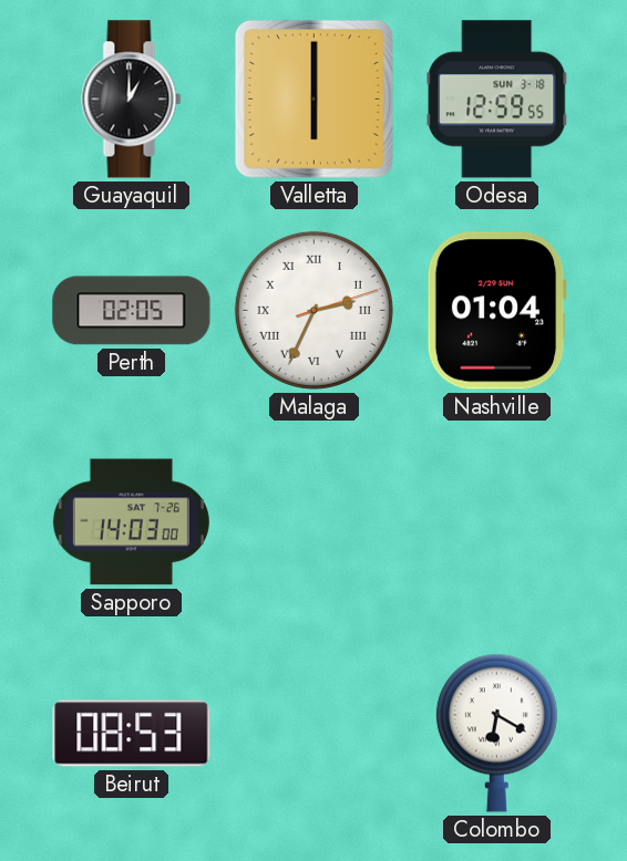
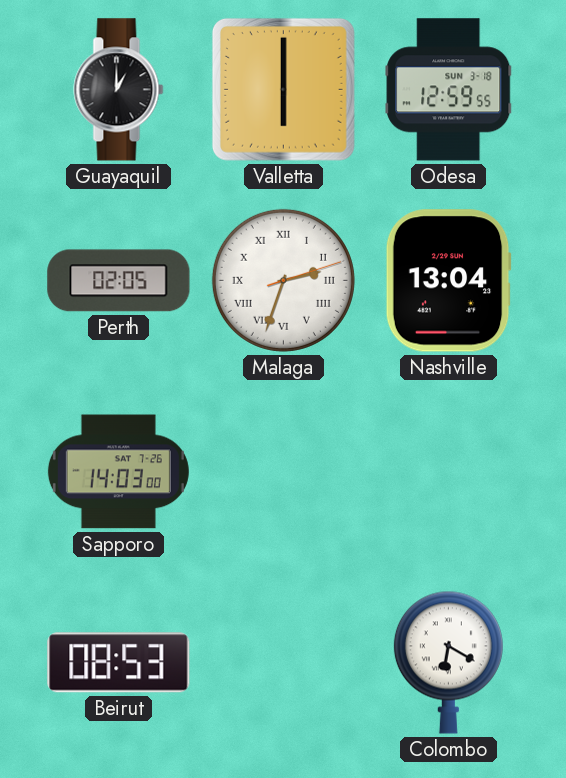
Malaga: 2:34 -> 2:33
Nashville: 01:04 -> 13:04
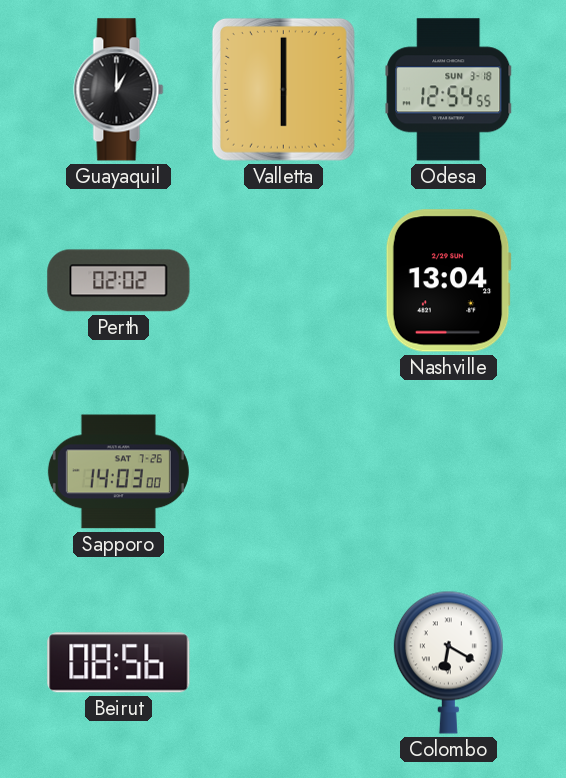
Odesa: 12:59 -> 12:54
Perth: 02:05 -> 02:02
Malaga: 2:33 -> none
Beirut: 08:53 -> 08:56
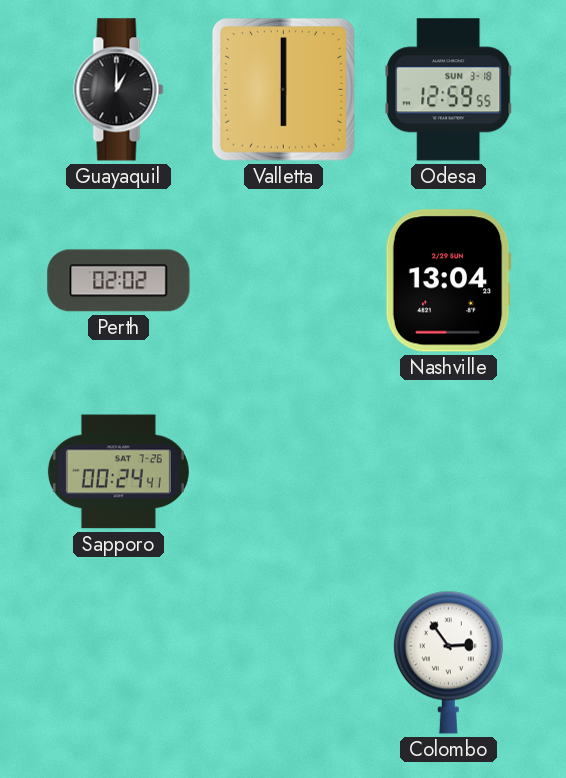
Odesa: 12:54 -> 12:59
Sapporo: 14:03 -> 00:24
Beirut: 08:56 -> none
Colombo: 6:20 -> 2:54
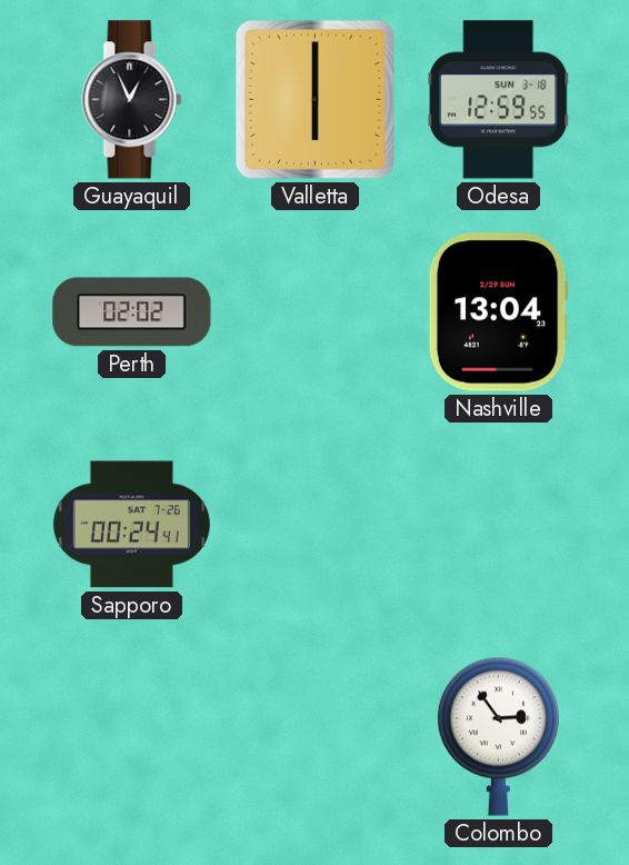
Guayaquil: 1:00 -> 12:56
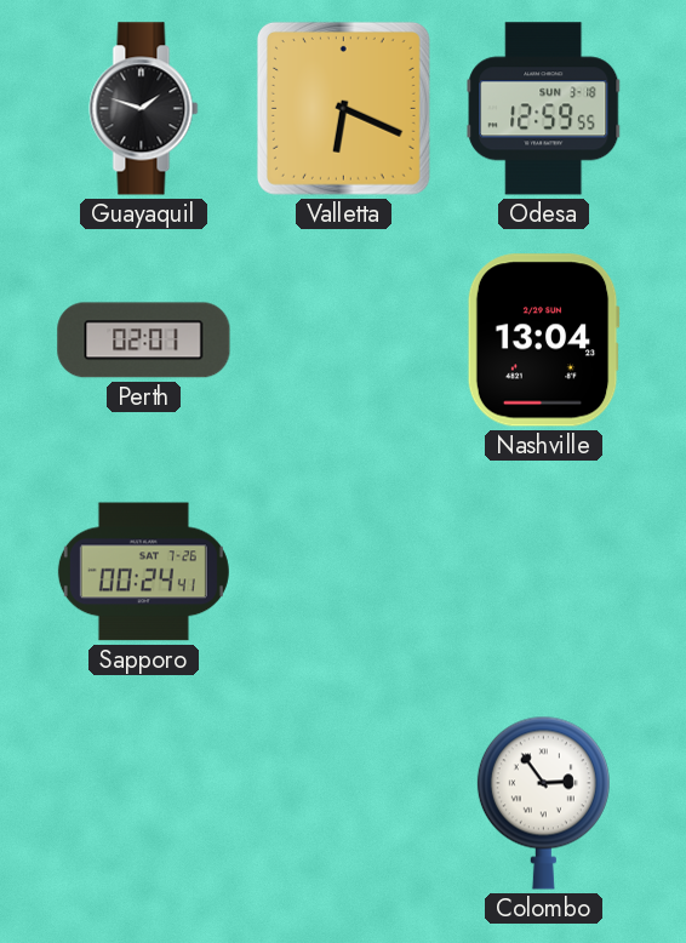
Guayaquil: 12:56 -> 1:48
Valletta: 6:00 -> 6:19
Perth: 02:02 -> 02:01
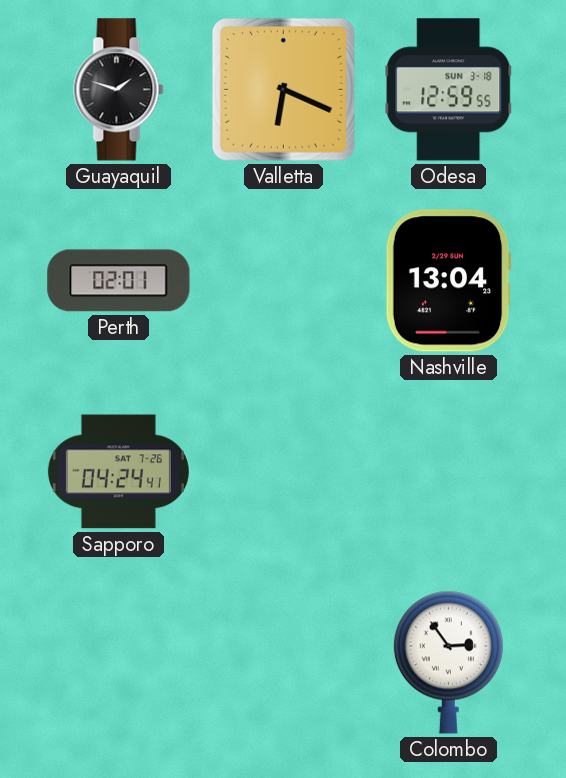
Sapporo: 00:24 -> 04:24
